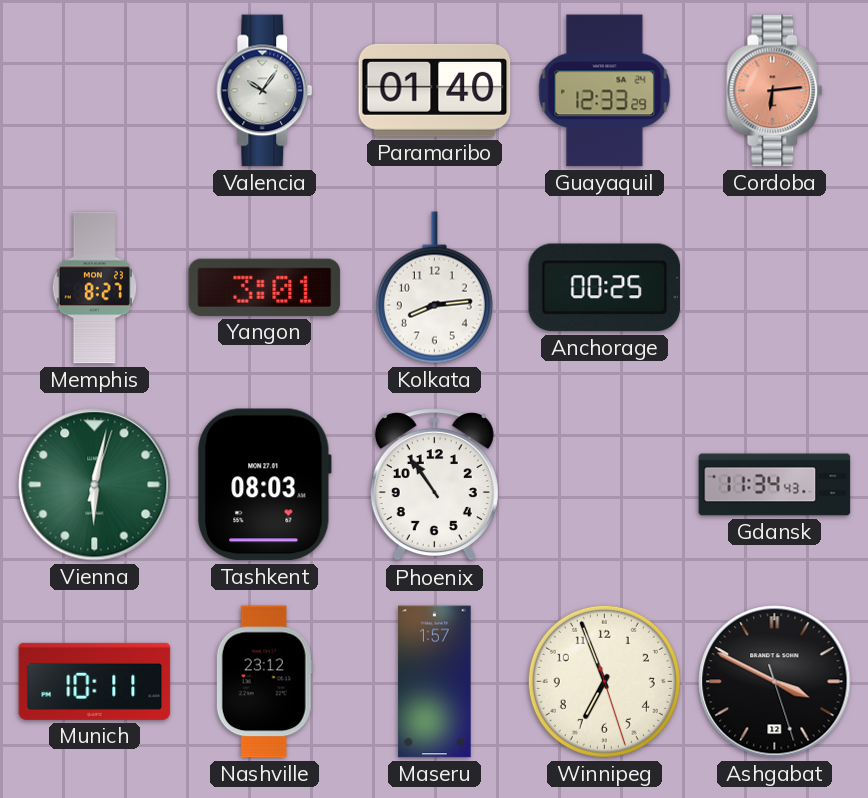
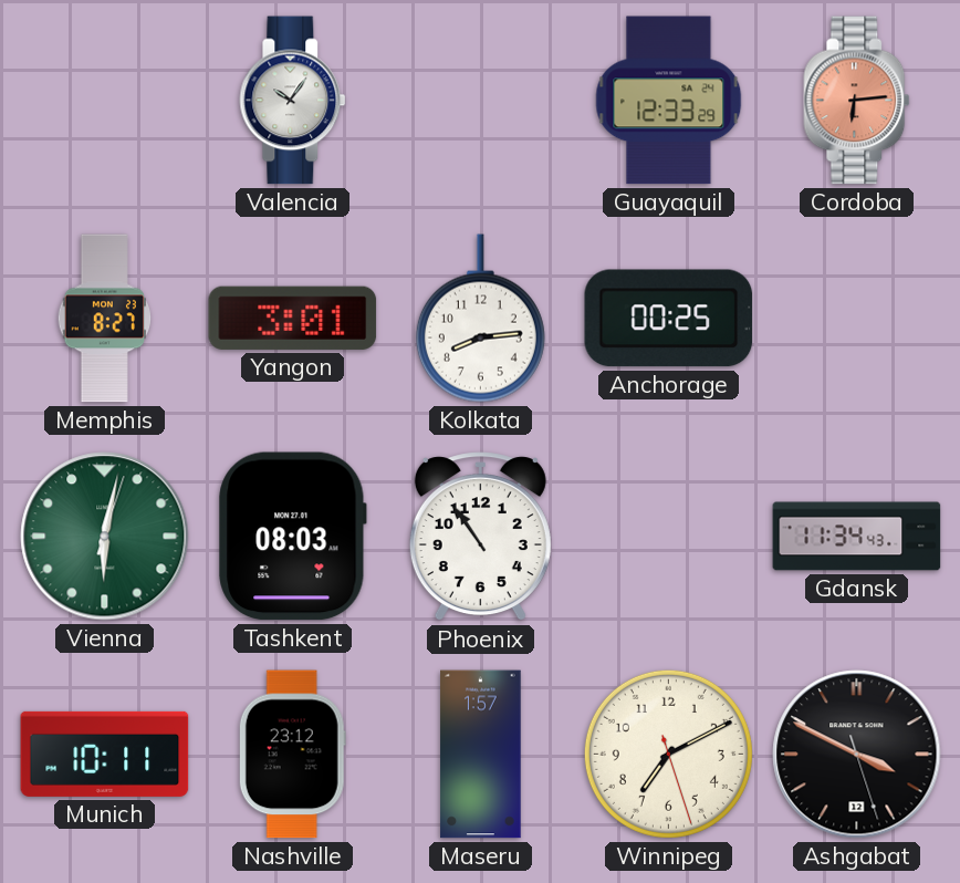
Paramaribo: 01:40 -> none
Winnipeg: 6:56 -> 7:10
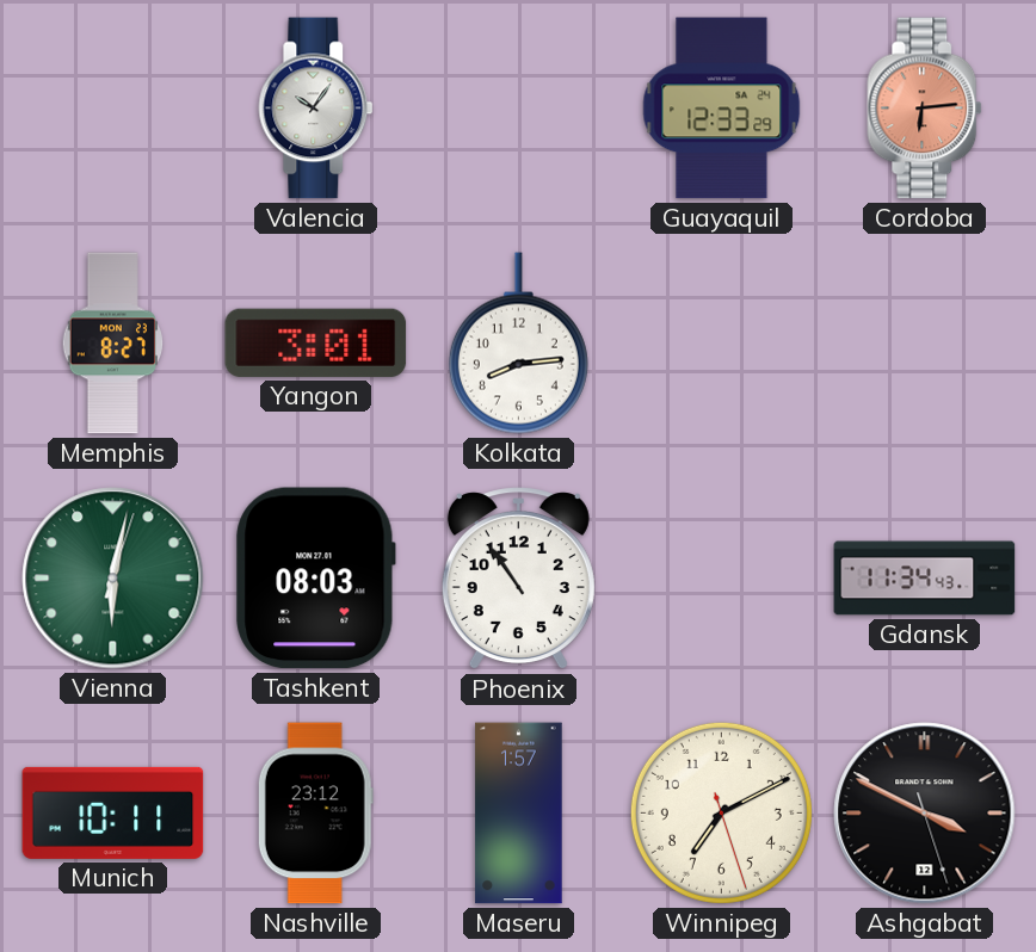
Anchorage: 00:25 -> none
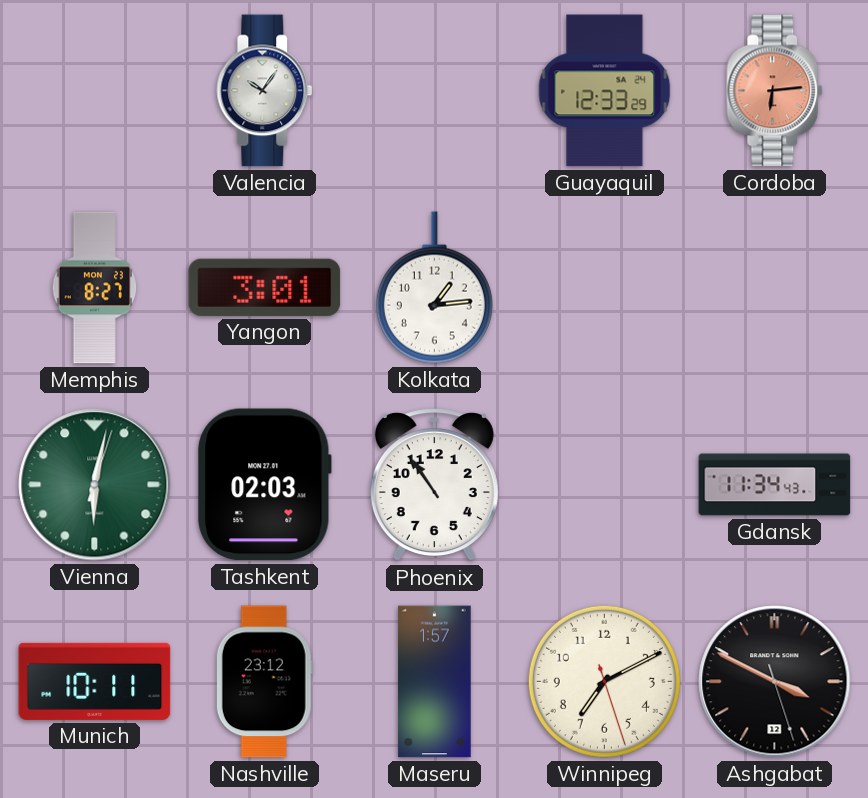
Kolkata: 8:14 -> 1:14
Tashkent: 08:03 -> 02:03
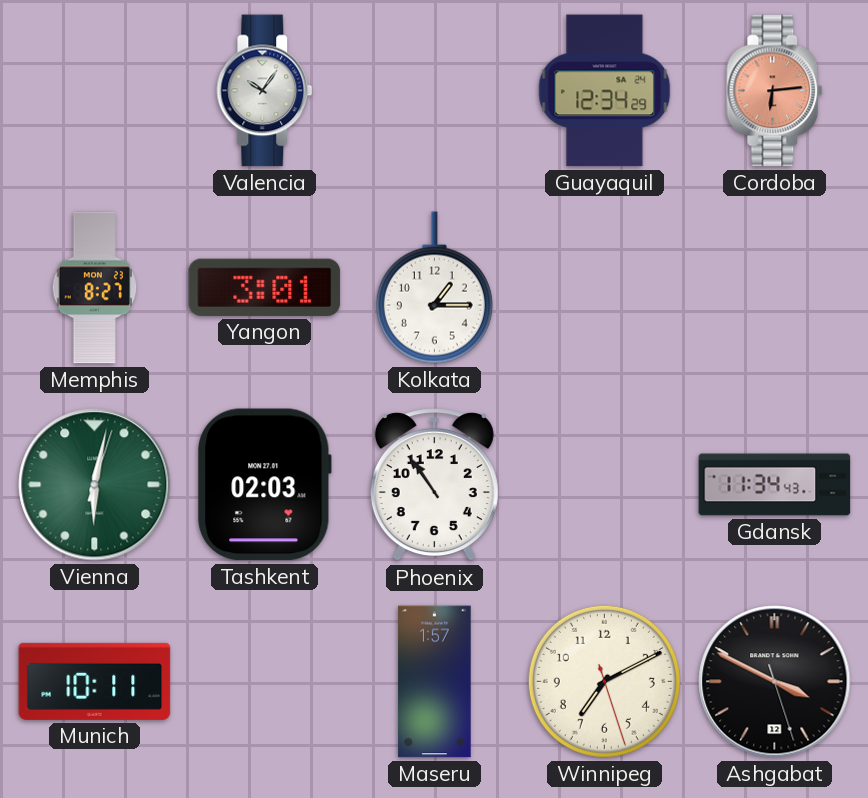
Guayaquil: 12:33 -> 12:34
Kolkata: 1:14 -> 1:15
Nashville: 23:12 -> none
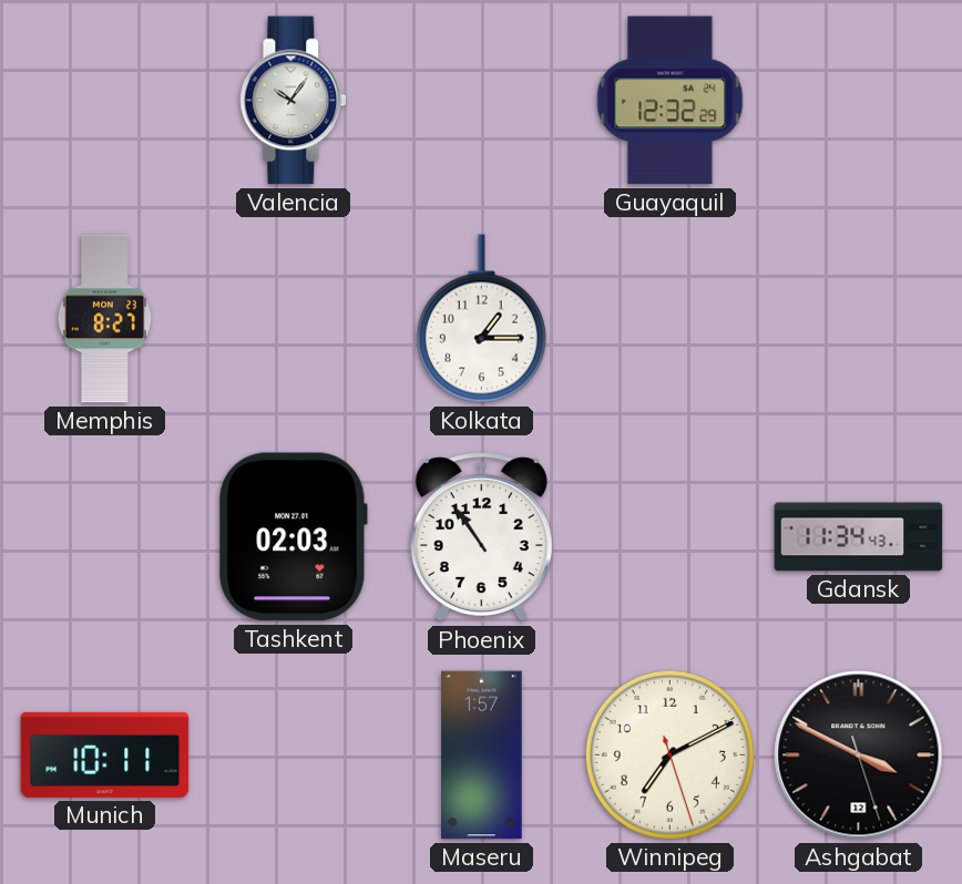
Guayaquil: 12:34 -> 12:32
Cordoba: 6:14 -> none
Yangon: 3:01 -> none
Vienna: 6:02 -> none
